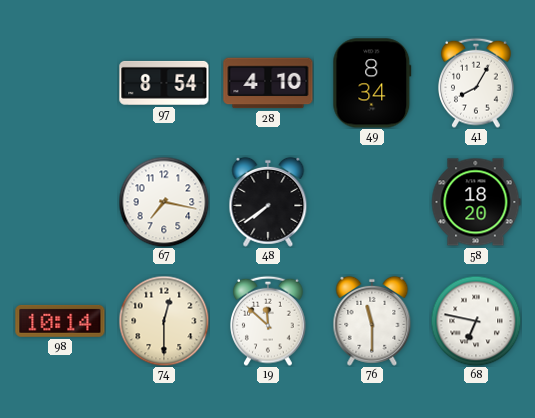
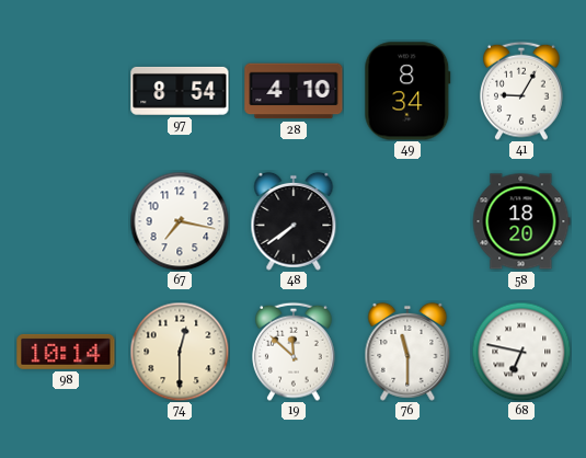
41: 8:05 -> 9:05
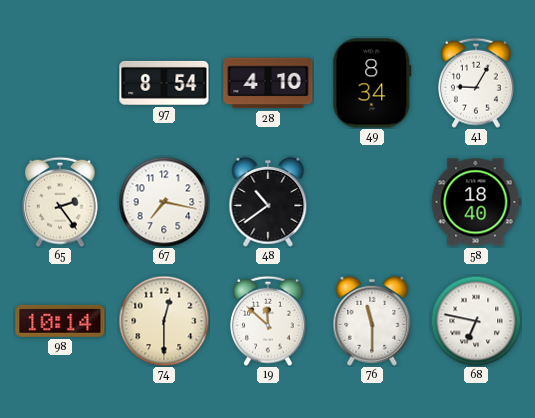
65: none -> 2:24
48: 7:39 -> 10:39
58: 18:20 -> 18:40
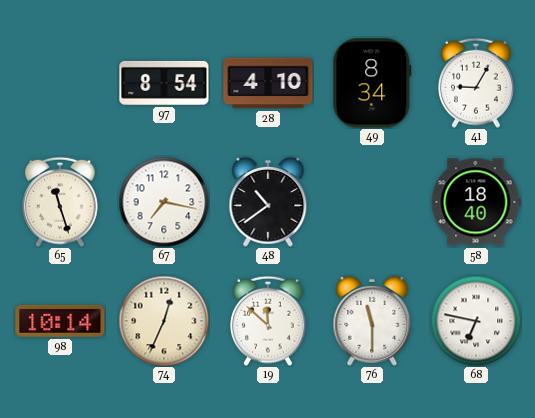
65: 2:24 -> 11:27
74: 12:30 -> 12:34
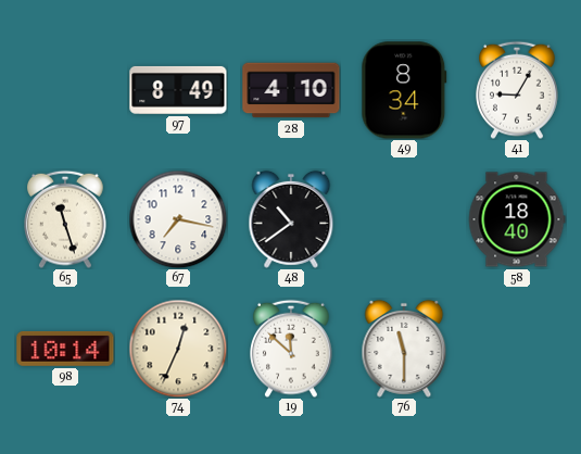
97: 8:54 -> 8:49
68: 6:47 -> none
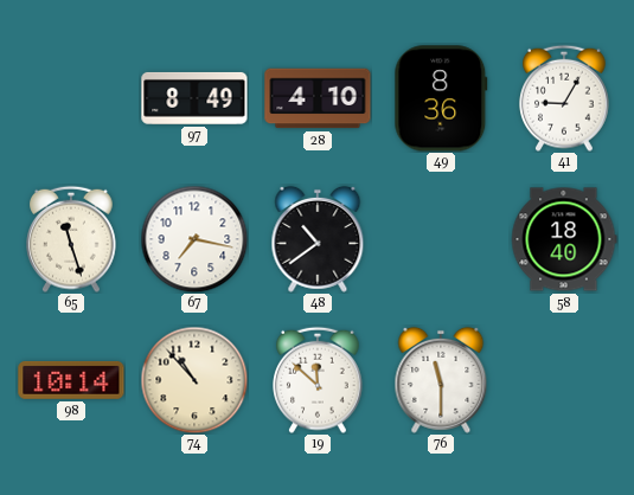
49: 8:34 -> 8:36
74: 12:34 -> 10:53
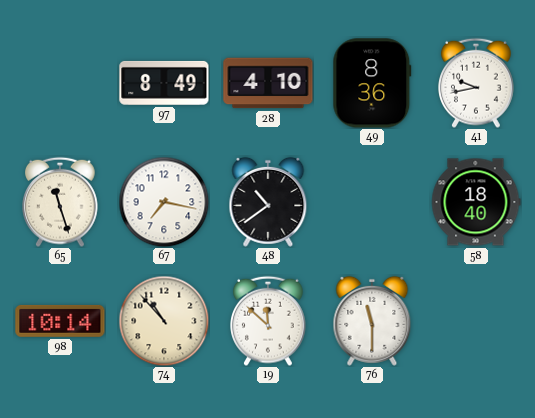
41: 9:05 -> 9:43
